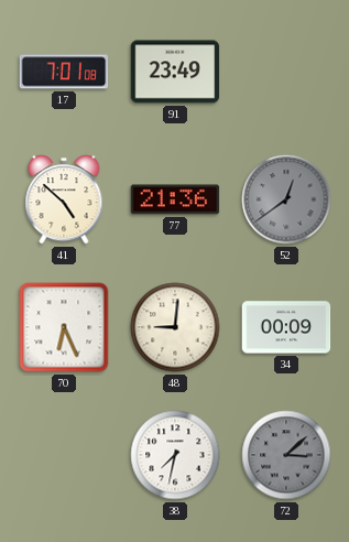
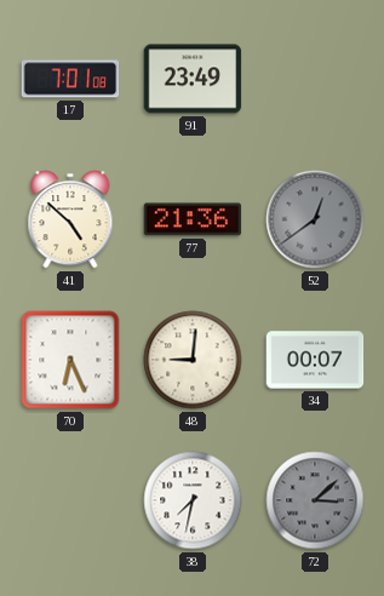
34: 00:09 -> 00:07
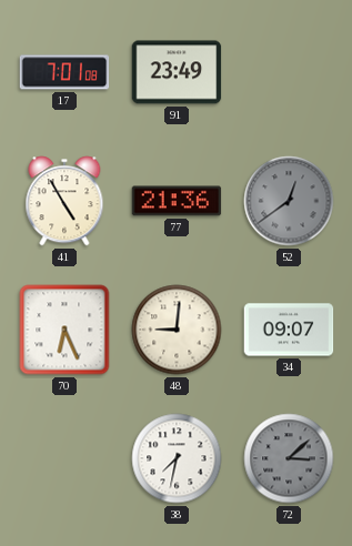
41: 4:52 -> 4:55
34: 00:07 -> 09:07
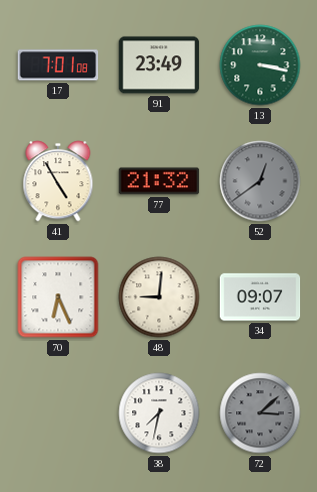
13: none -> 3:17
77: 21:36 -> 21:32
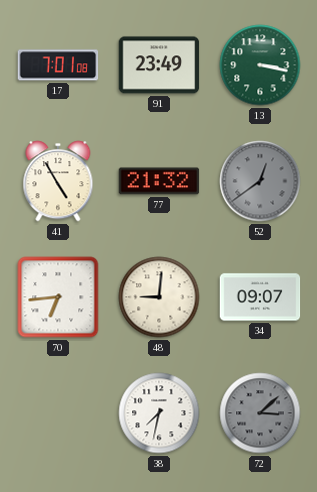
70: 6:26 -> 6:44
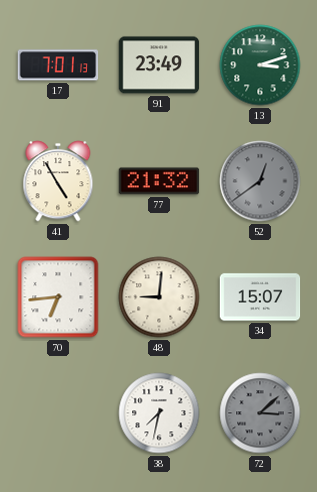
17: 7:01:08 -> 7:01:13
13: 3:17 -> 3:12
34: 09:07 -> 15:07
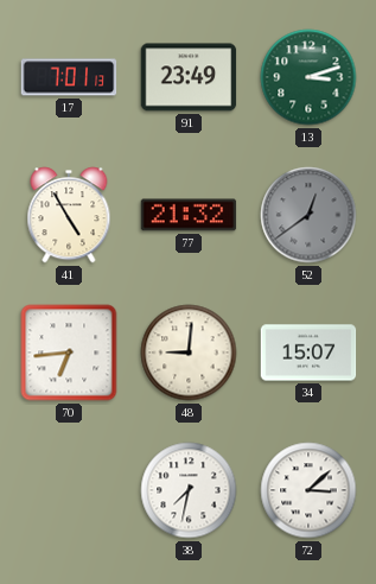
72 dial: grey -> white
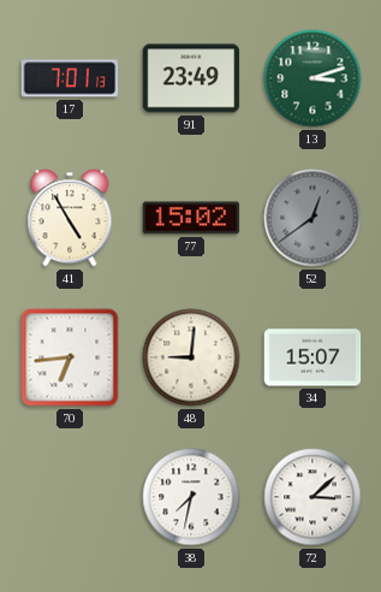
77: 21:32 -> 15:02
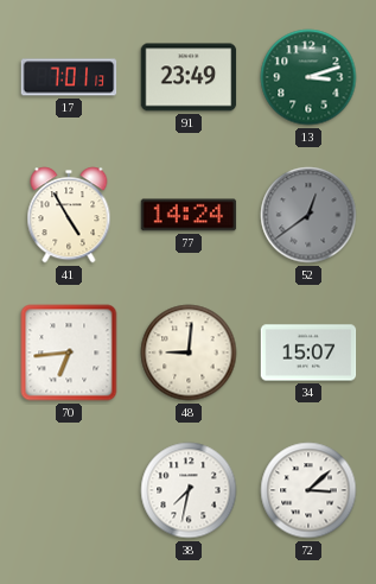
77: 15:02 -> 14:24
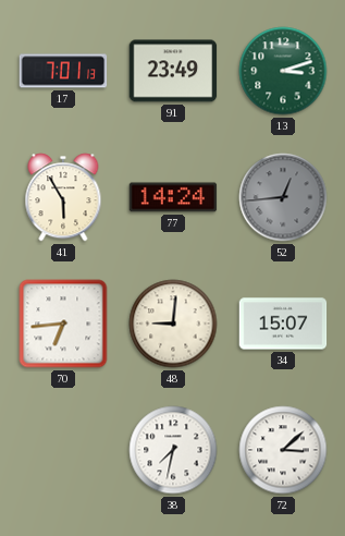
41: 4:55 -> 5:55
52: 12:39 -> 12:44
